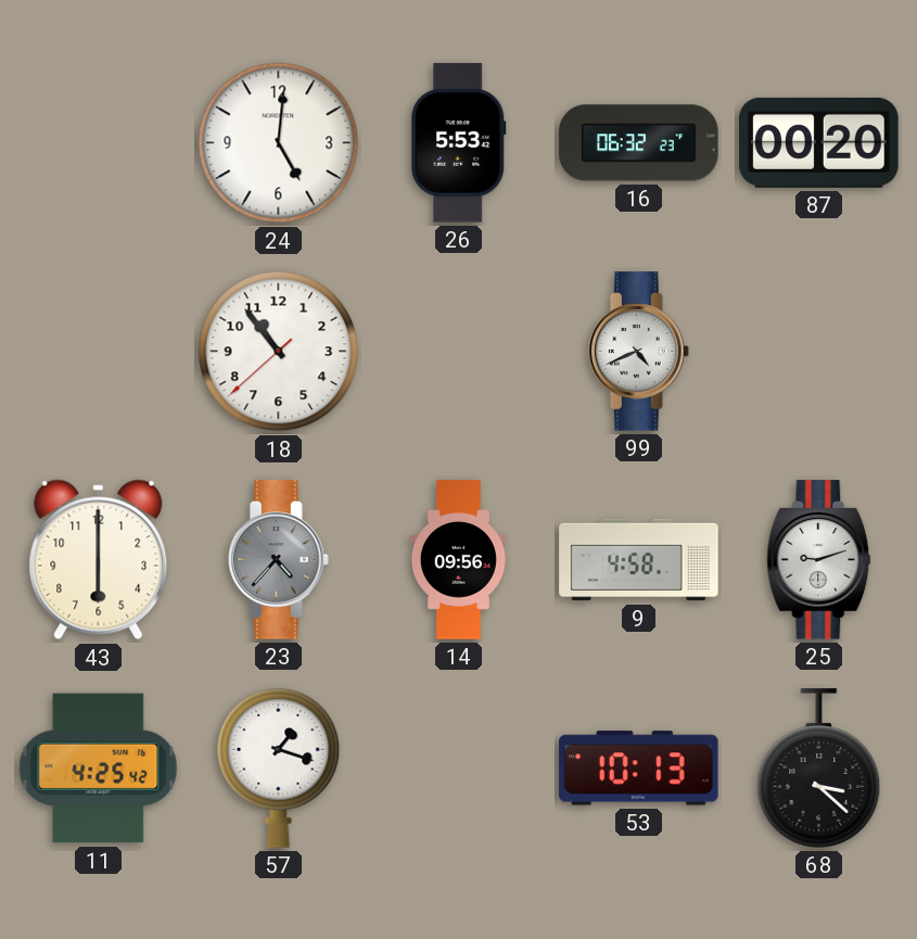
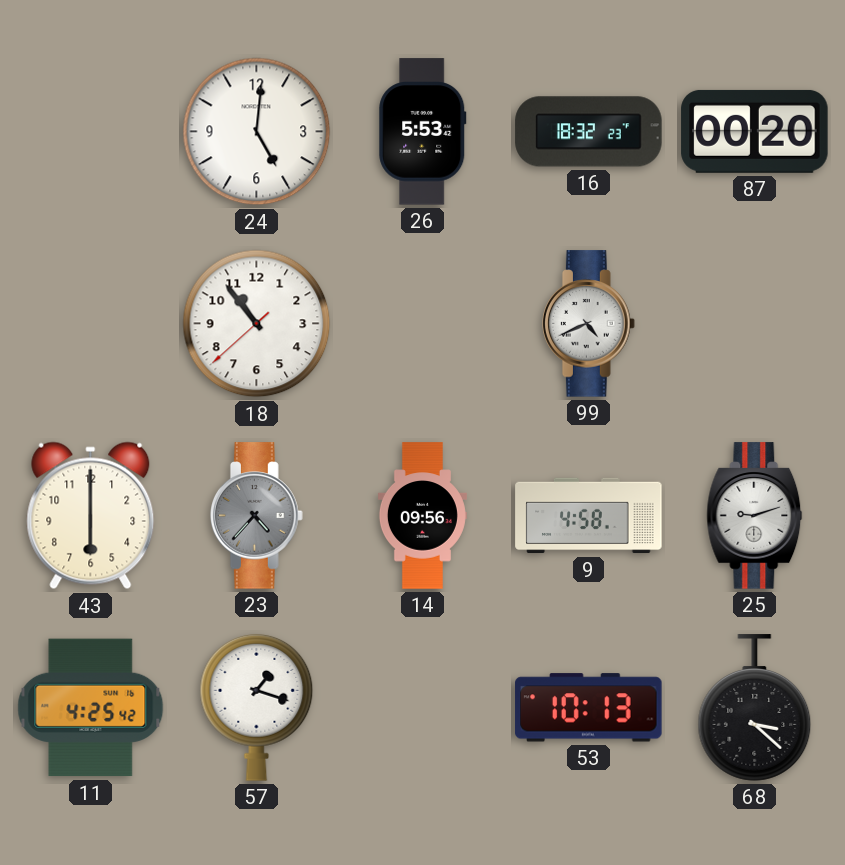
16: 06:32 -> 18:32
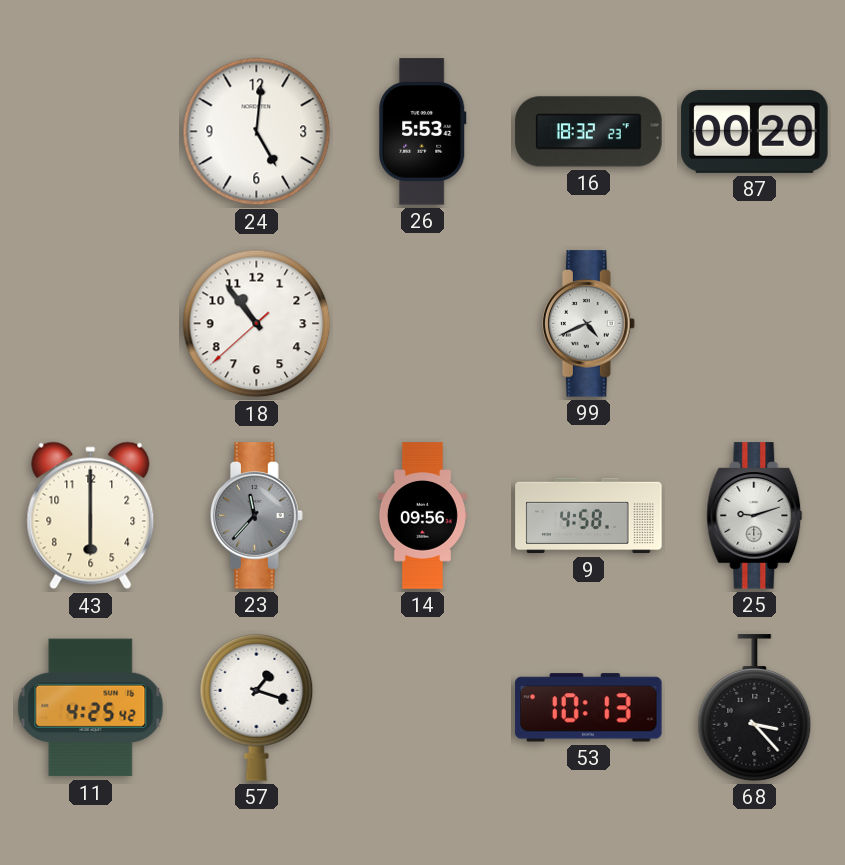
23: 4:37 -> 11:37
68: 3:22 -> 3:23
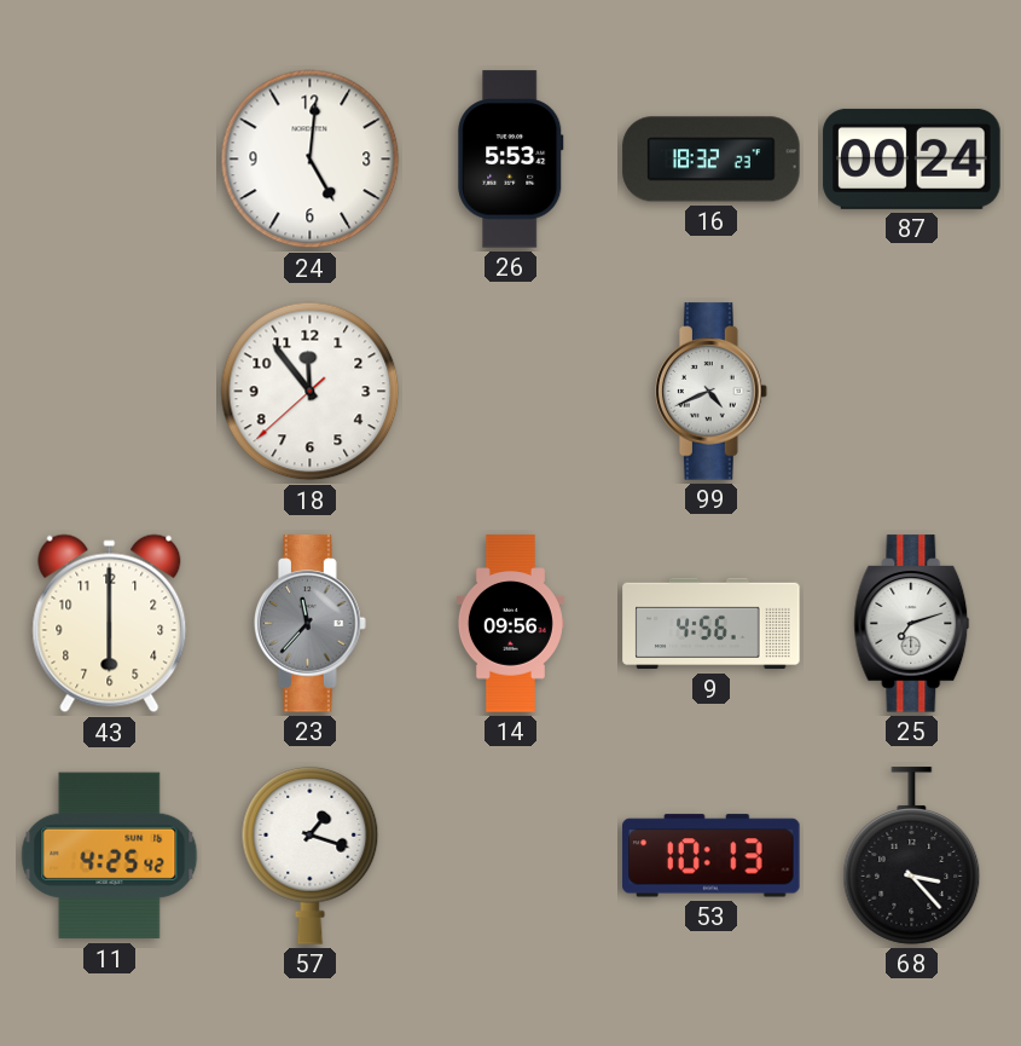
87: 00:20 -> 00:24
18: 10:53 -> 11:53
9: 4:58 -> 4:56
25: 9:12 -> 7:12
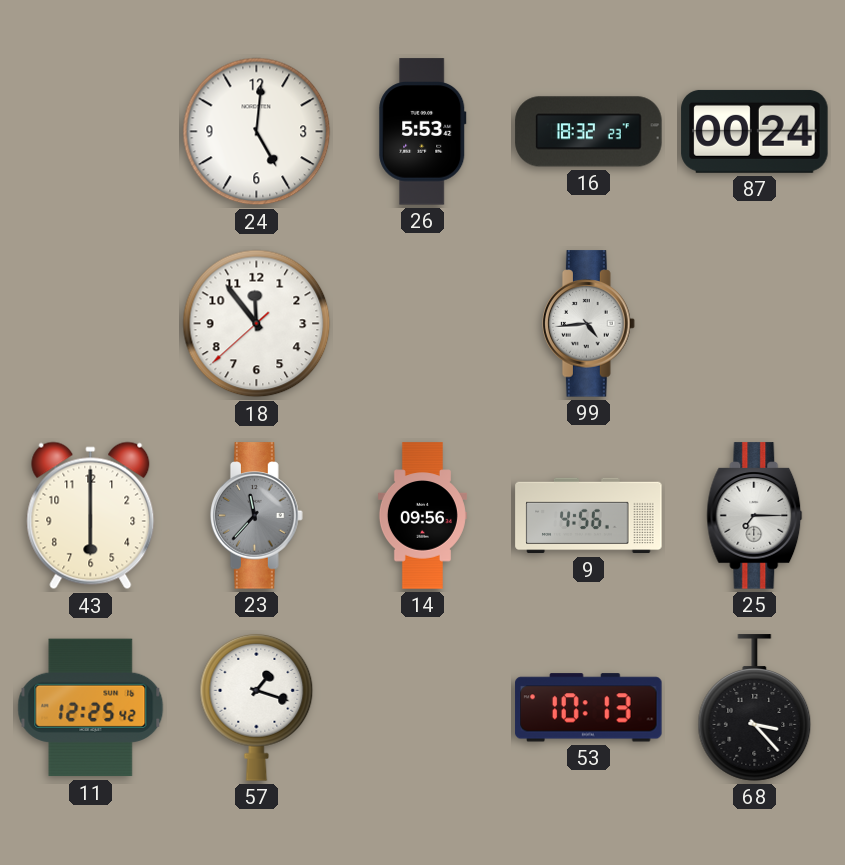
99: 4:41 -> 4:44
25: 7:12 -> 7:15
11: 4:25 -> 12:25
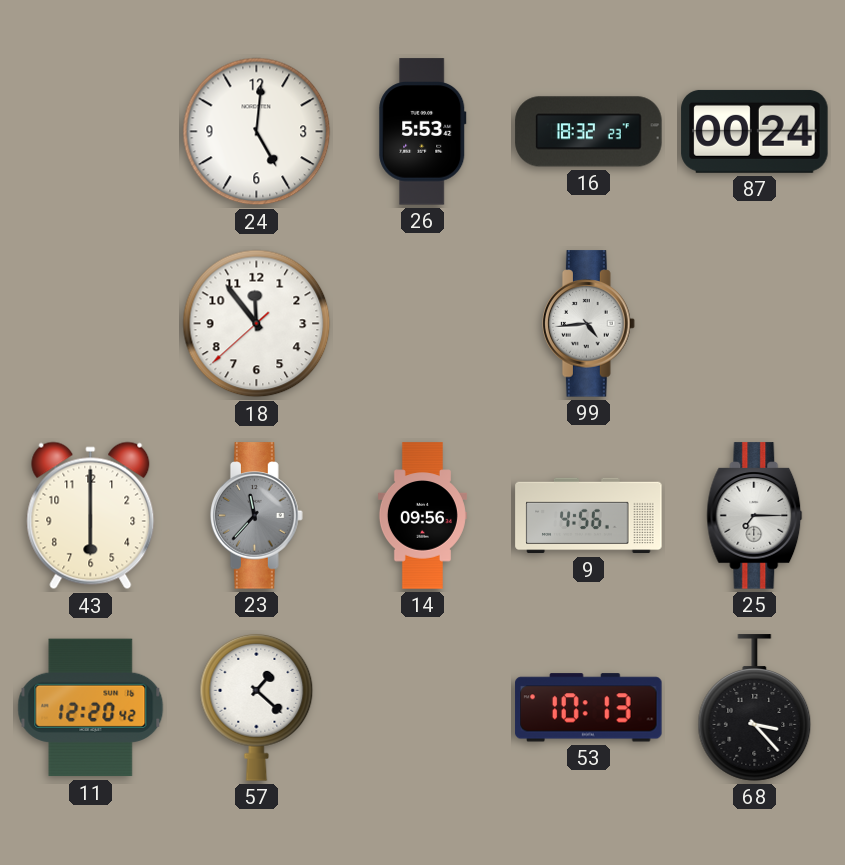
11: 12:25 -> 12:20
57: 1:18 -> 1:22
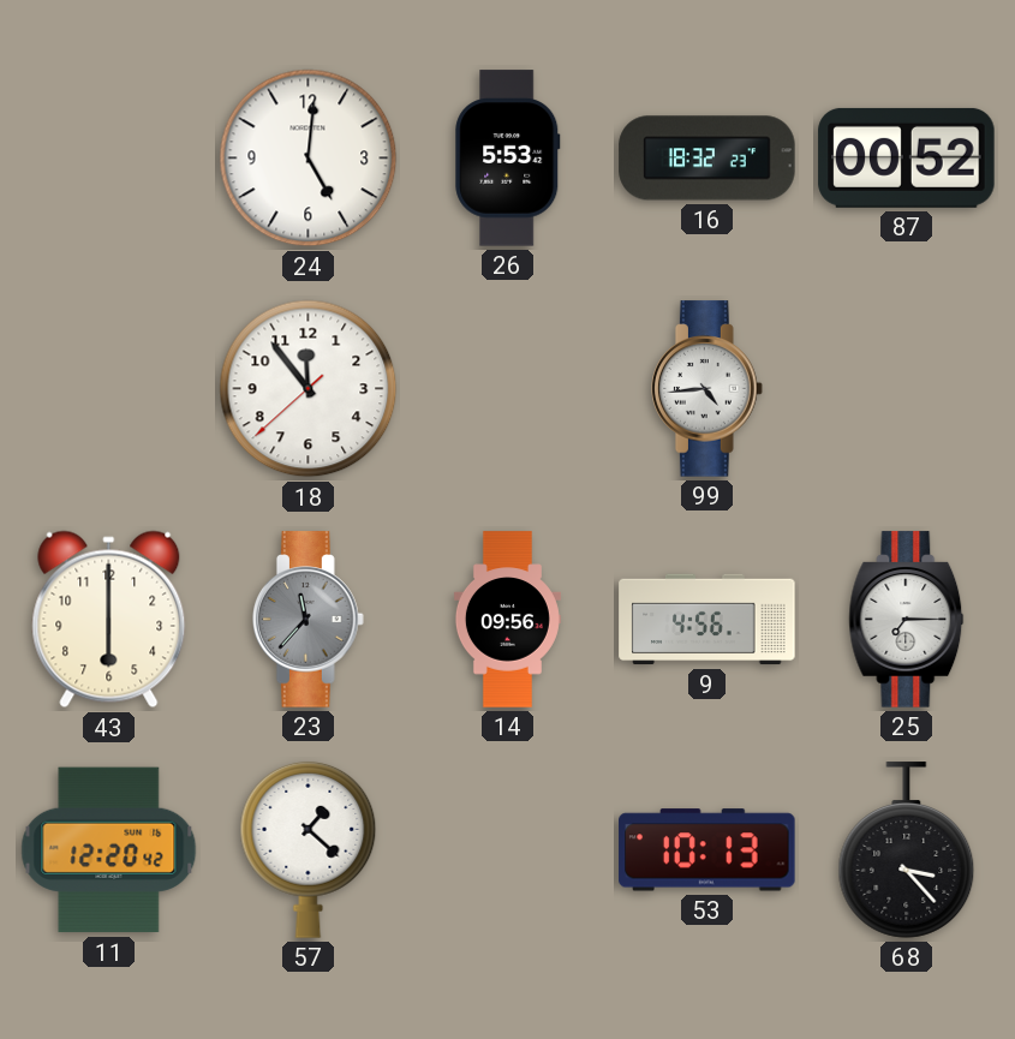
87: 00:24 -> 00:52
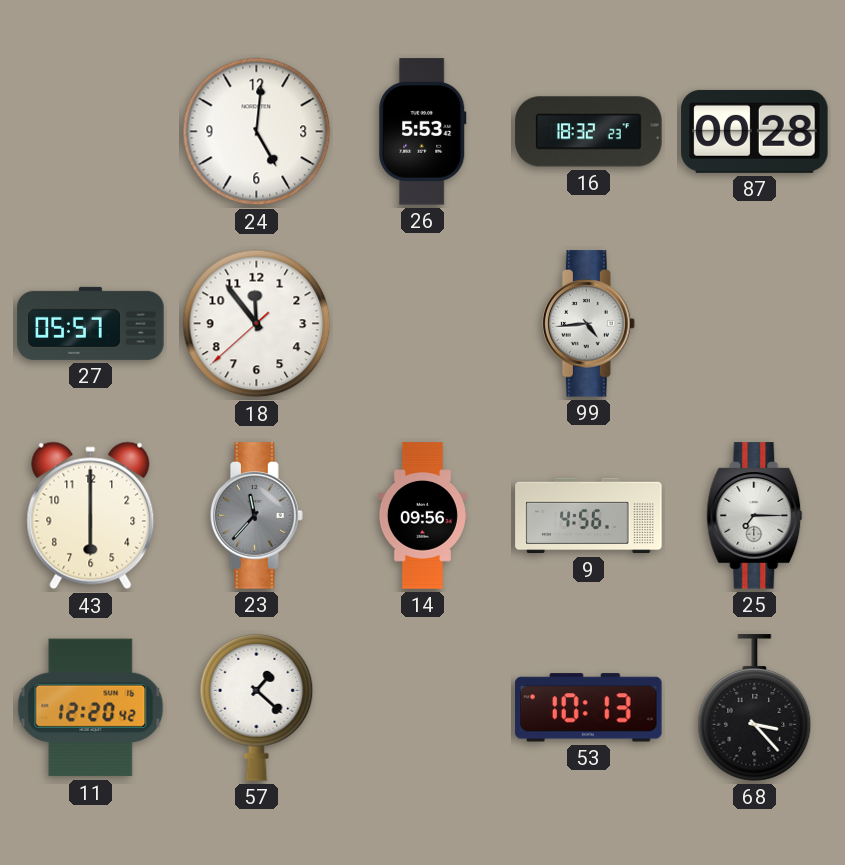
87: 00:52 -> 00:28
27: none -> 05:57
